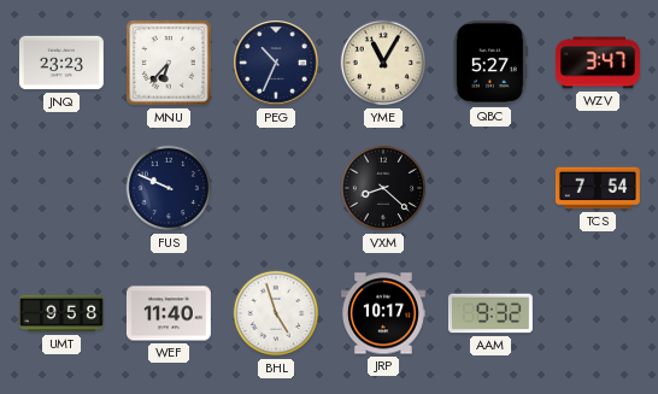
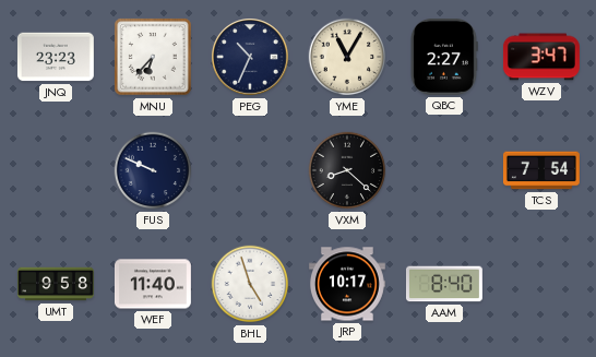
QBC: 5:27 -> 2:27
AAM: 9:32 -> 8:40
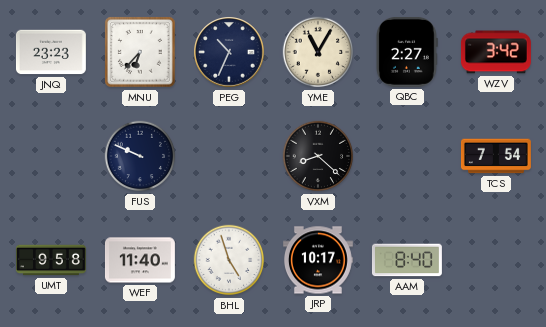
WZV: 3:47 -> 3:42
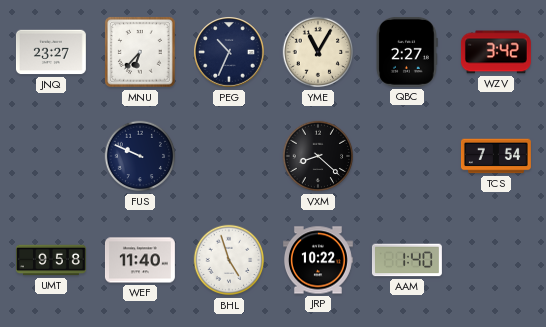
JNQ: 23:23 -> 23:27
JRP: 10:17 -> 10:22
AAM: 8:40 -> 1:40
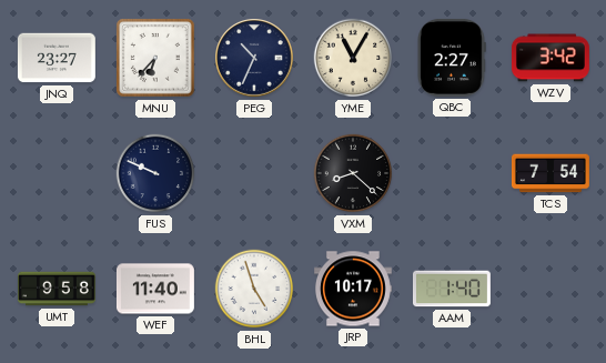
JRP: 10:22 -> 10:17
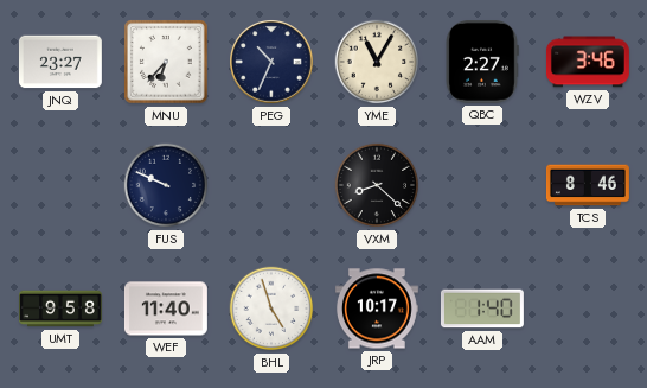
WZV: 3:42 -> 3:46
TCS: 7:54 -> 8:46
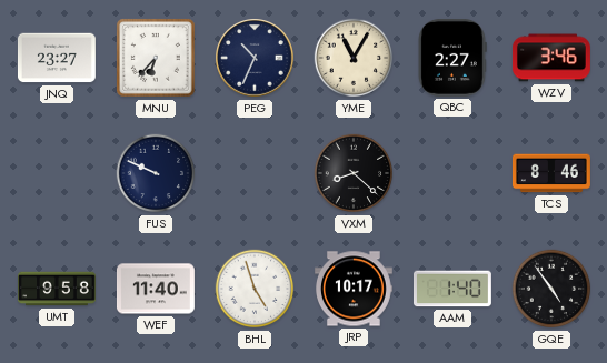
GQE: none -> 4:54
